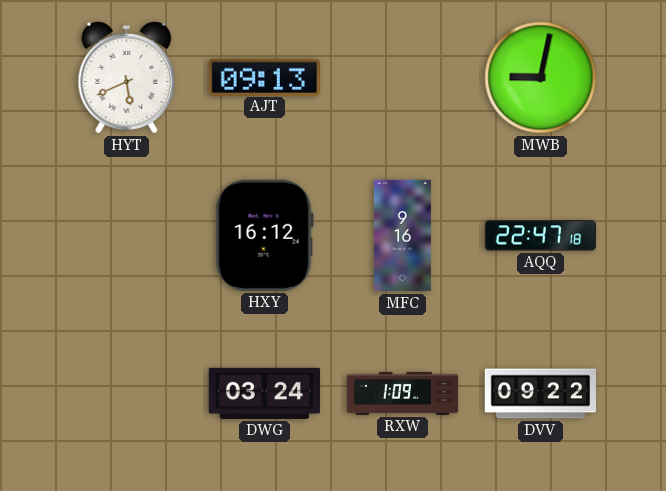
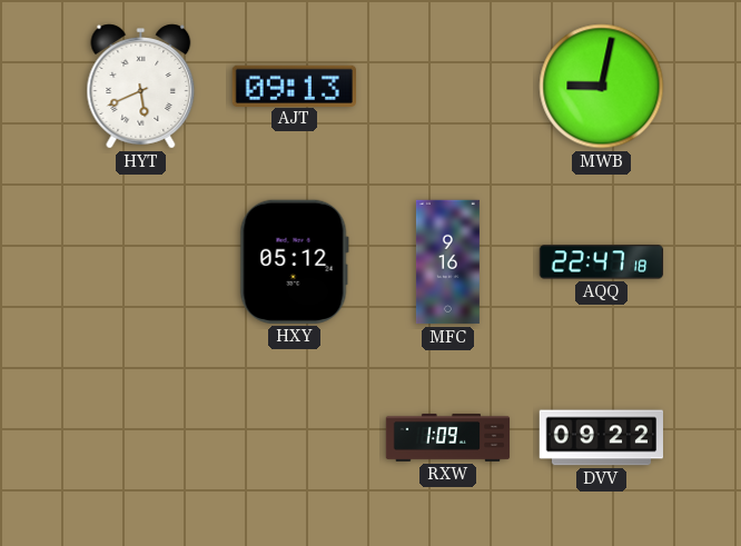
HXY: 16:12 -> 05:12
DWG: 03:24 -> none
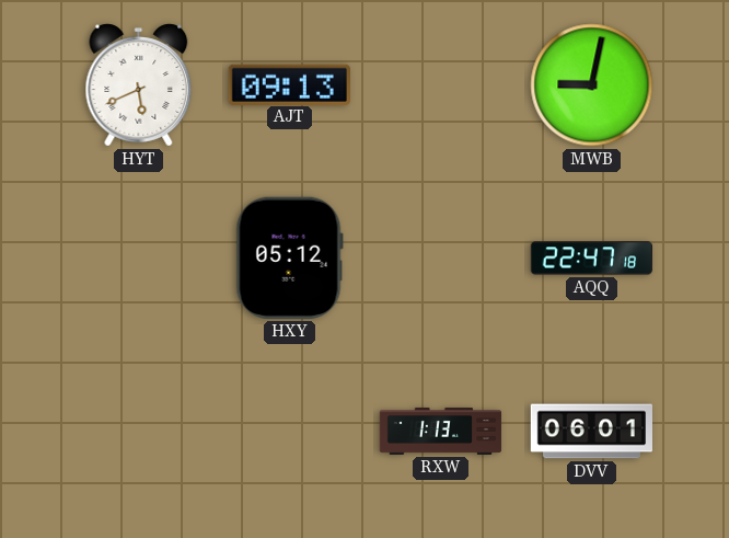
MFC: 9:16 -> none
RXW: 1:09 -> 1:13
DVV: 09:22 -> 06:01
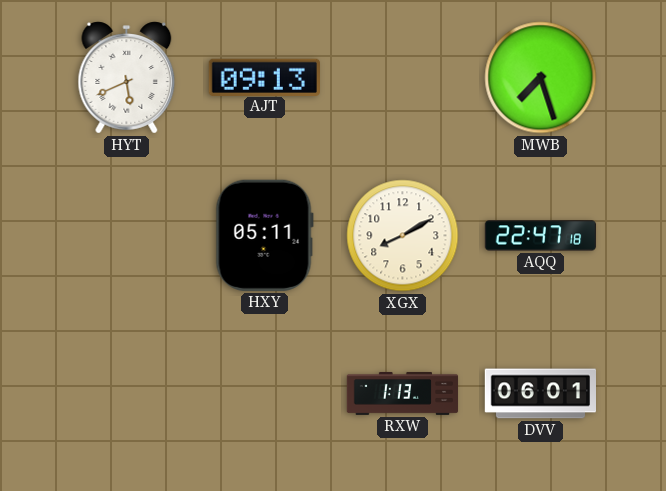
MWB: 9:02 -> 7:27
HXY: 05:12 -> 05:11
XGX: none -> 8:10
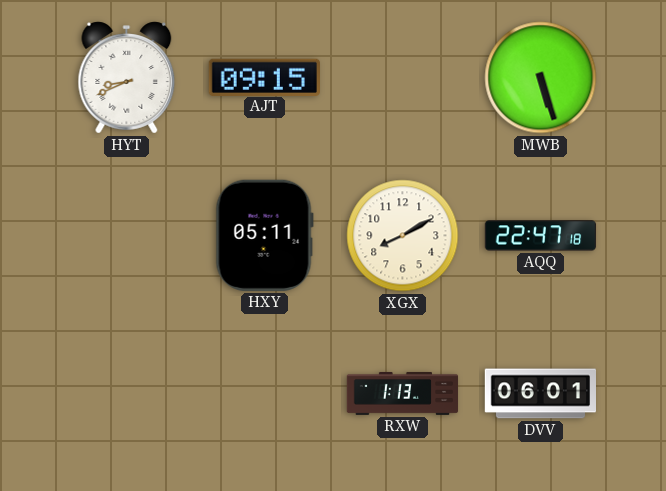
HYT: 5:41 -> 8:41
AJT: 09:13 -> 09:15
MWB: 7:27 -> 5:27
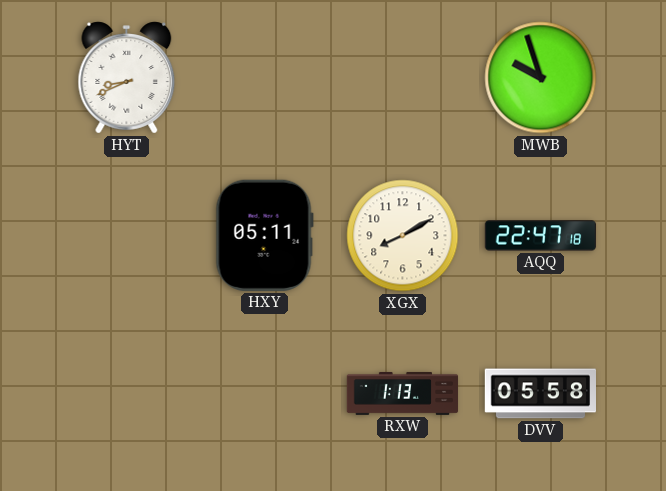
AJT: 09:15 -> none
MWB: 5:27 -> 9:57
DVV: 06:01 -> 05:58
